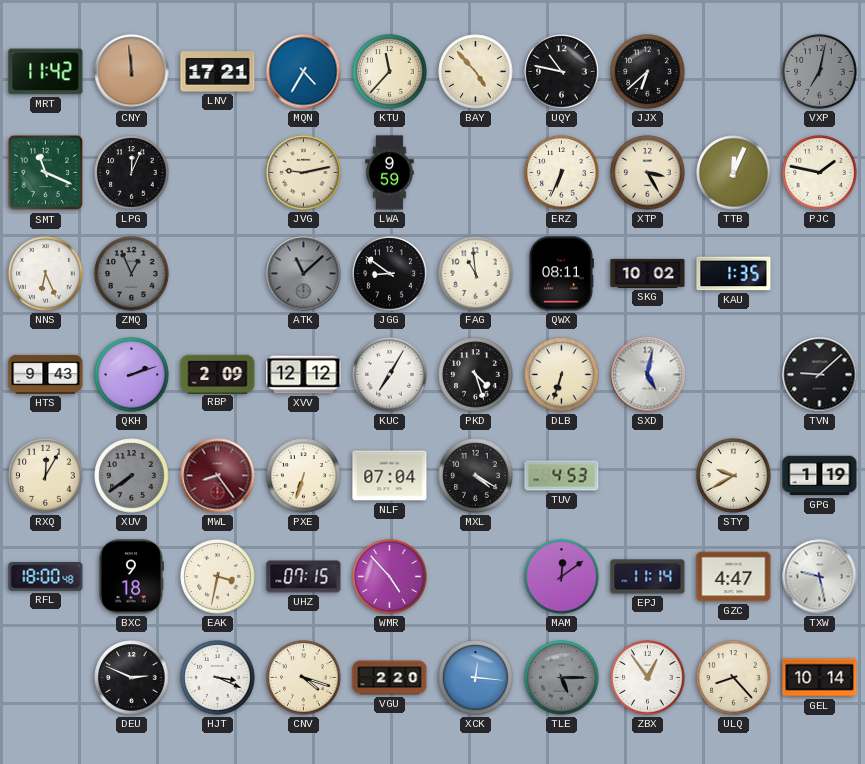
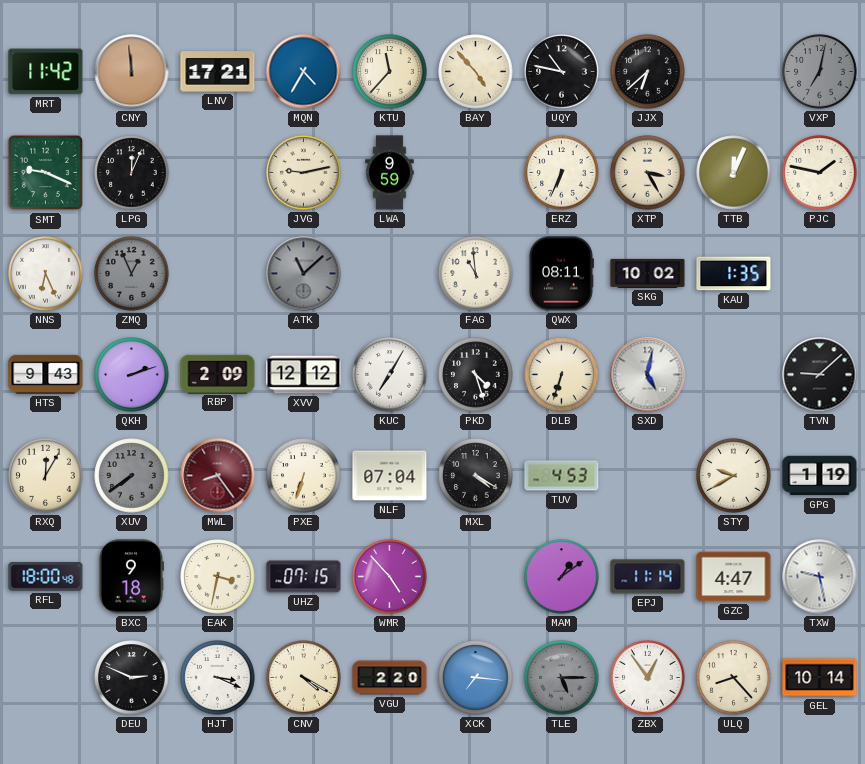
SMT: 11:19 -> 9:19
JGG: 8:51 -> none
MAM: 12:09 -> 1:09
CNV: 4:18 -> 4:20
XCK: 12:16 -> 7:16
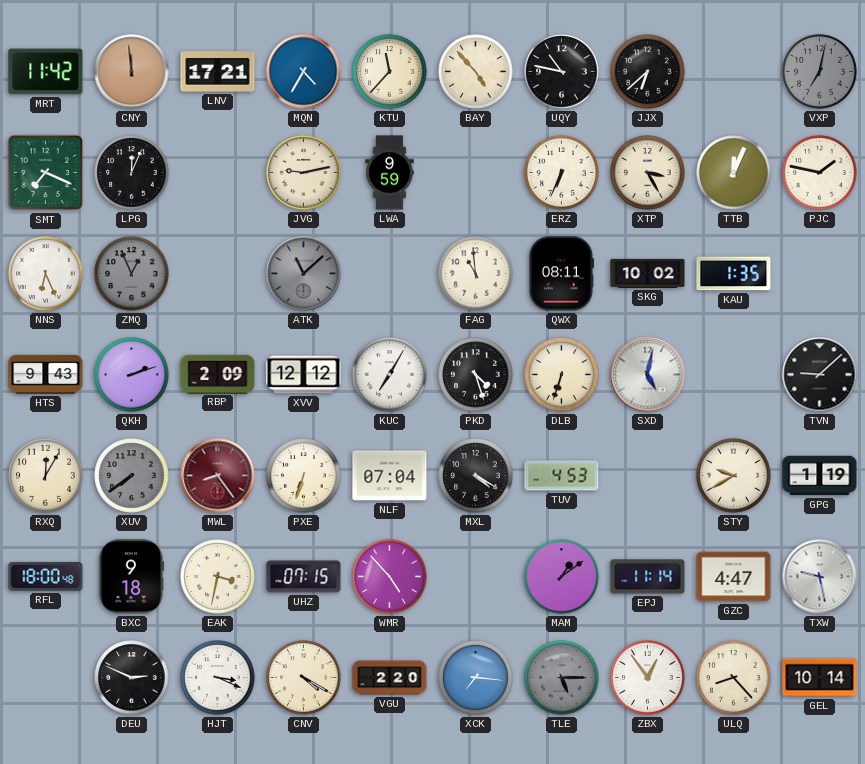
SMT: 9:19 -> 7:19
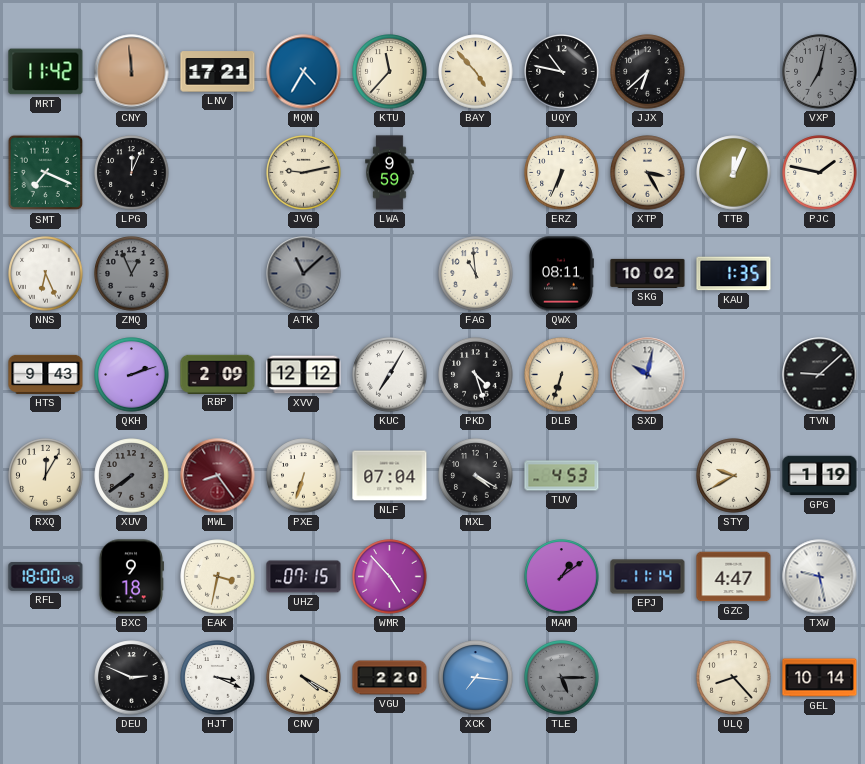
SXD: 5:02 -> 10:02
ZBX: 12:54 -> none
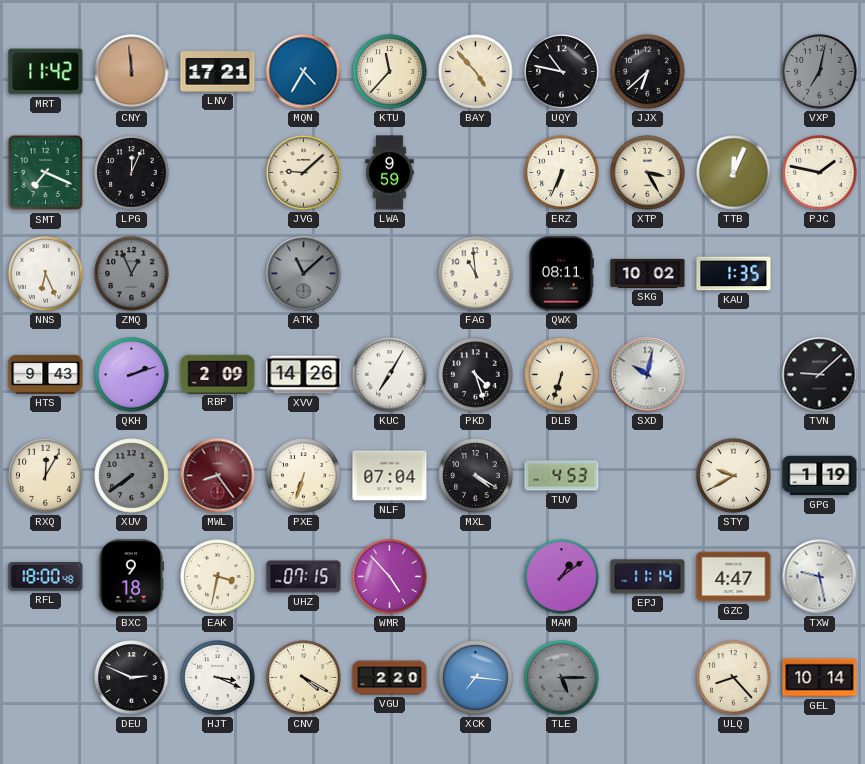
JVG: 9:13 -> 9:08
XVV: 12:12 -> 14:26
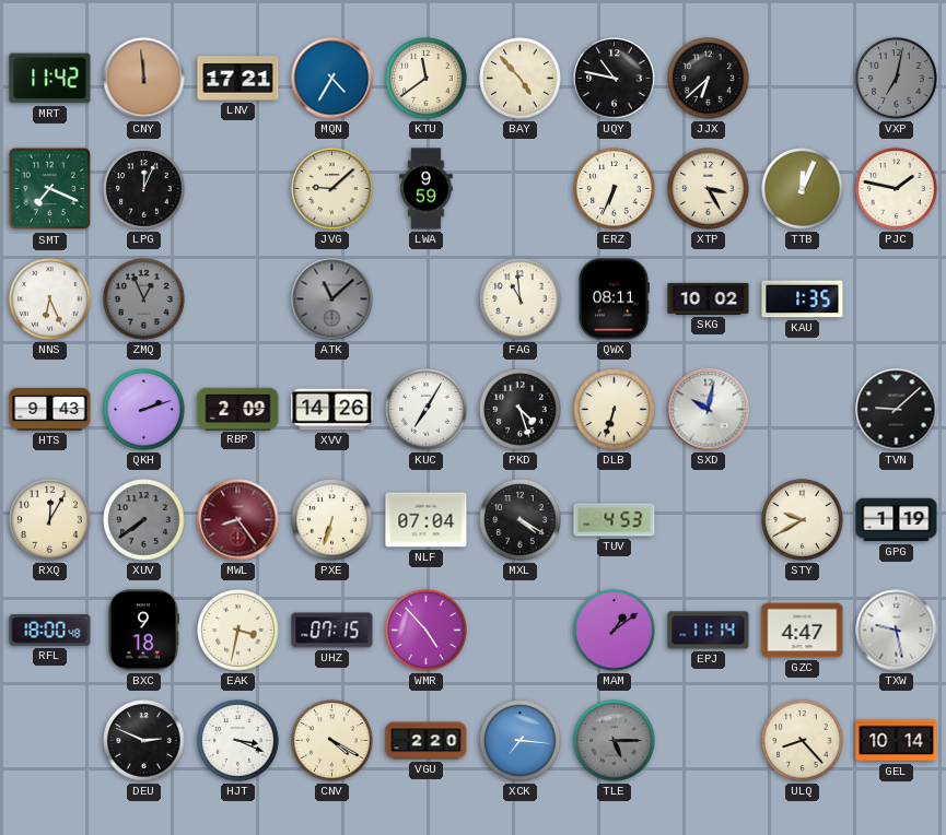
KTU: 11:37 -> 11:39
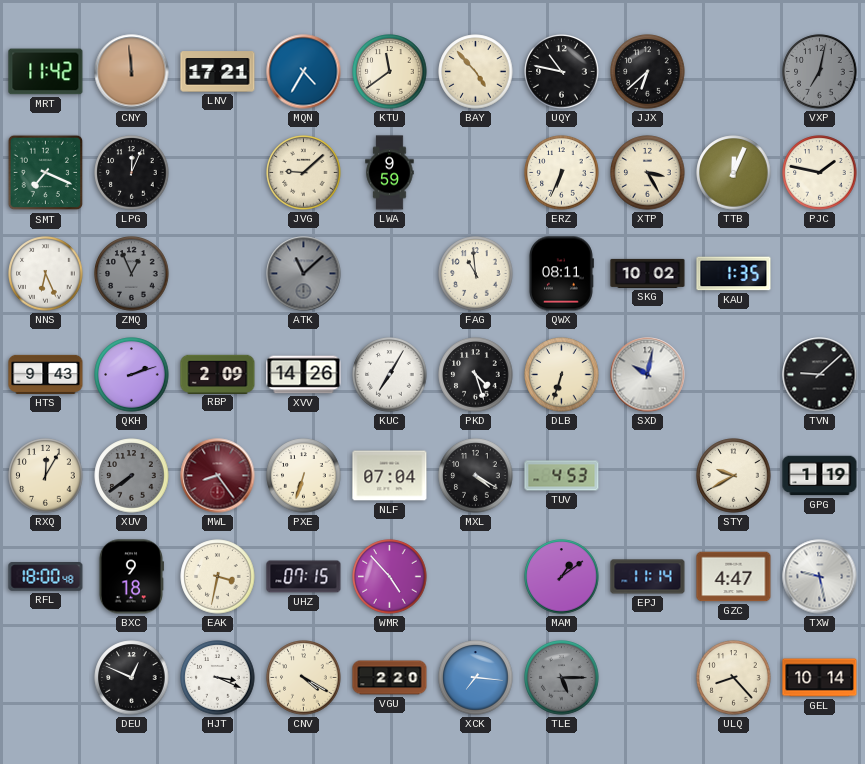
DEU: 2:49 -> 12:49
